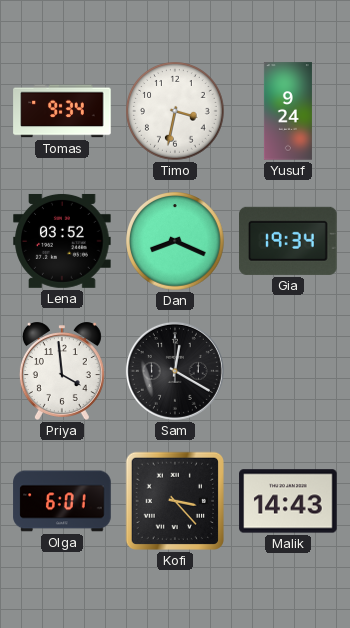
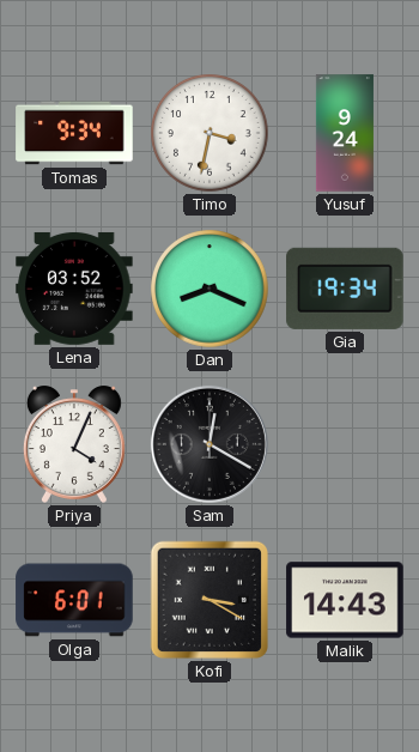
Priya: 3:59 -> 4:04
Kofi: 3:23 -> 3:20
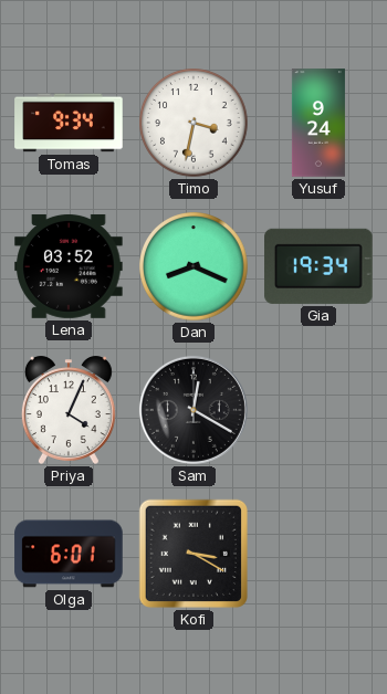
Malik: 14:43 -> none
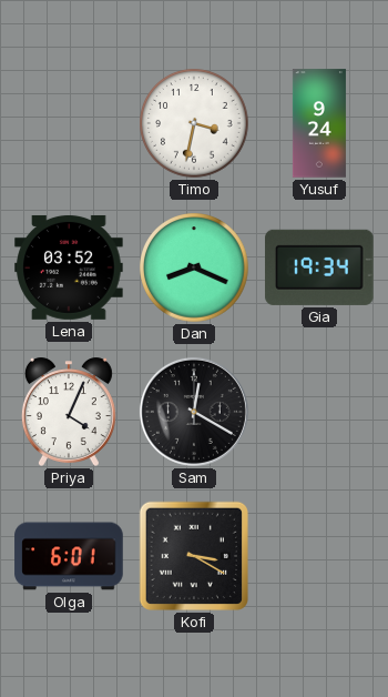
Tomas: 9:34 -> none
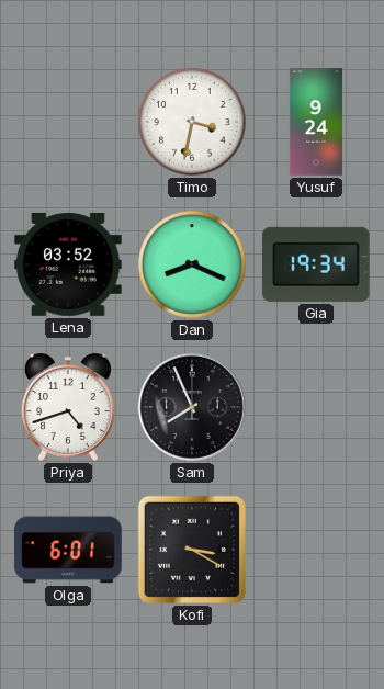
Priya: 4:04 -> 4:42
Sam: 12:20 -> 7:56
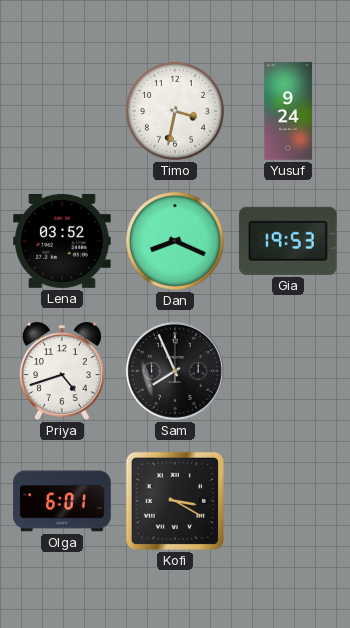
Gia: 19:34 -> 19:53
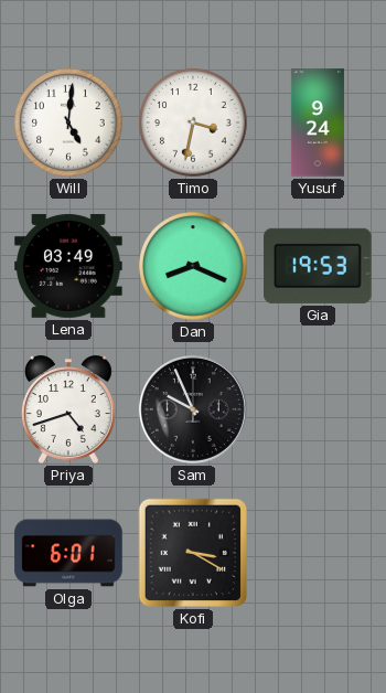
Will: none -> 5:01
Lena: 03:52 -> 03:49
Sam: 7:56 -> 9:56
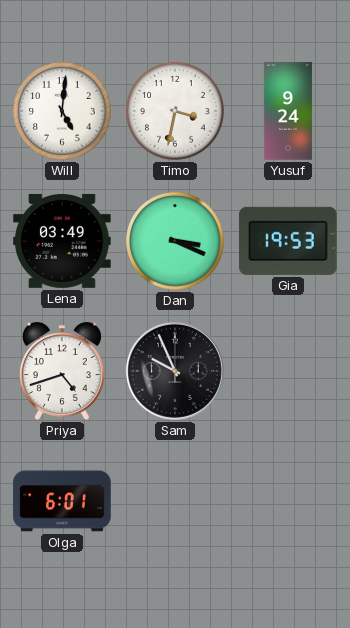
Dan: 8:19 -> 3:19
Kofi: 3:20 -> none
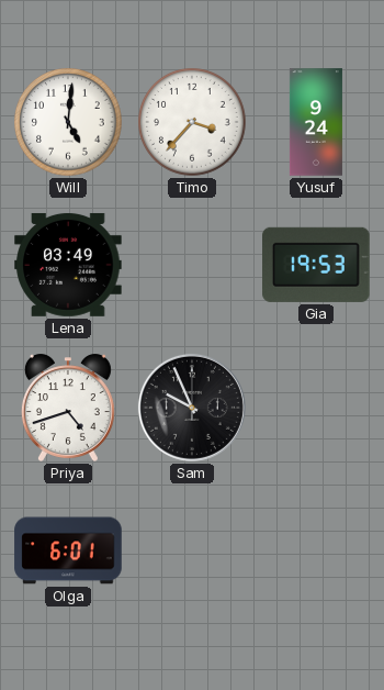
Timo: 3:32 -> 3:37
Dan: 3:19 -> none
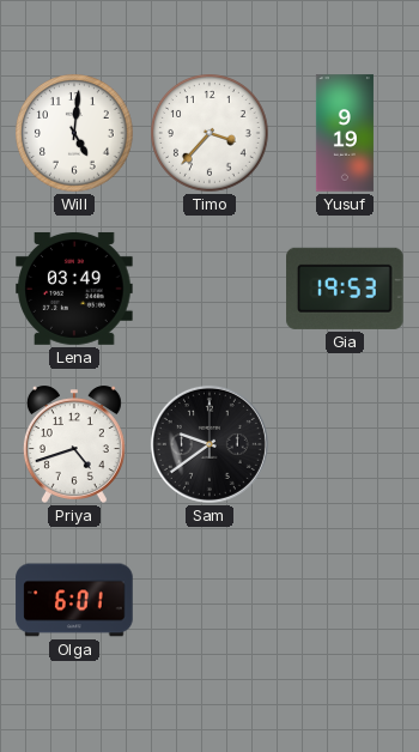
Yusuf: 9:24 -> 9:19
Sam: 9:56 -> 9:39
